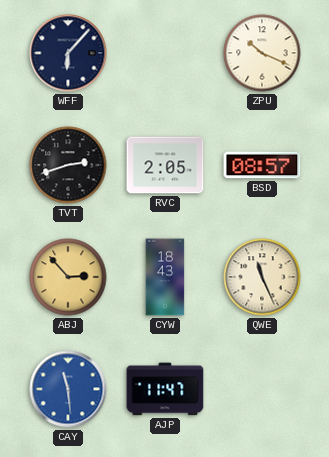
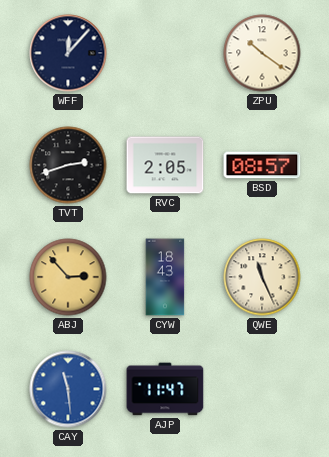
WFF: 6:07 -> 12:07
ZPU: 10:19 -> 10:21
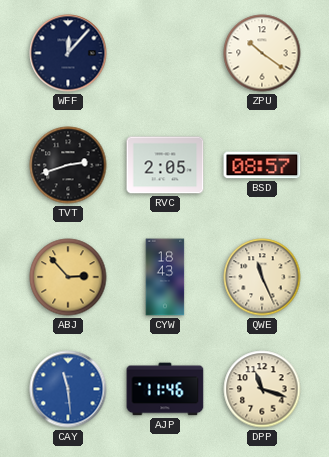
AJP: 11:47 -> 11:46
DPP: none -> 11:18
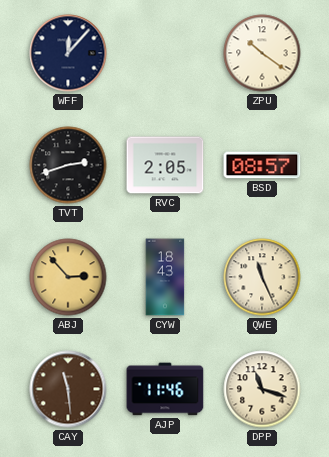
CAY dial: blue -> brown
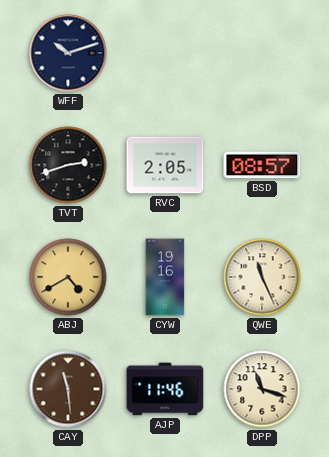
WFF: 12:07 -> 10:12
ZPU: 10:21 -> none
ABJ: 2:53 -> 4:40
CYW: 18:43 -> 19:16
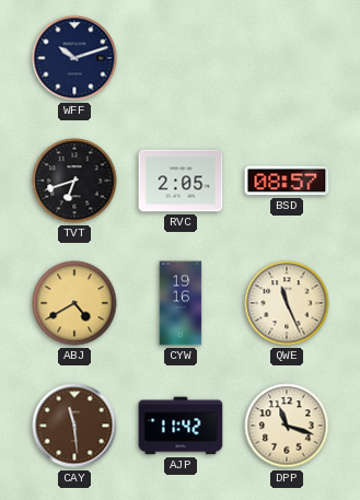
TVT: 2:42 -> 6:42
AJP: 11:46 -> 11:42
